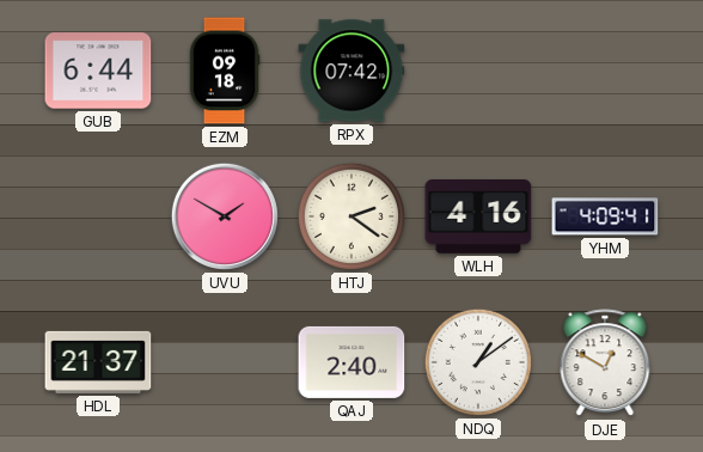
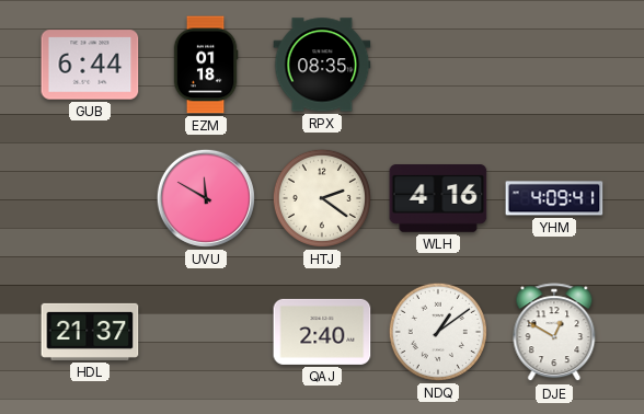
EZM: 09:18 -> 01:18
RPX: 07:42 -> 08:35
UVU: 1:50 -> 11:50
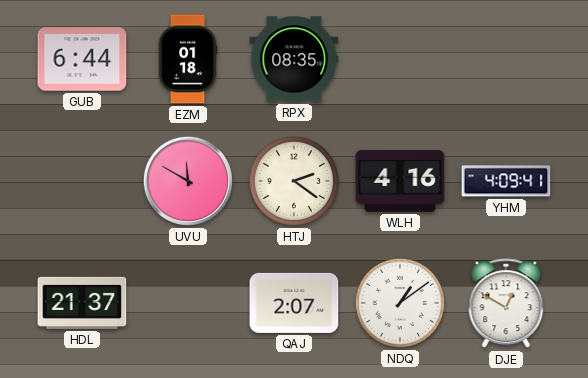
QAJ: 2:40 -> 2:07
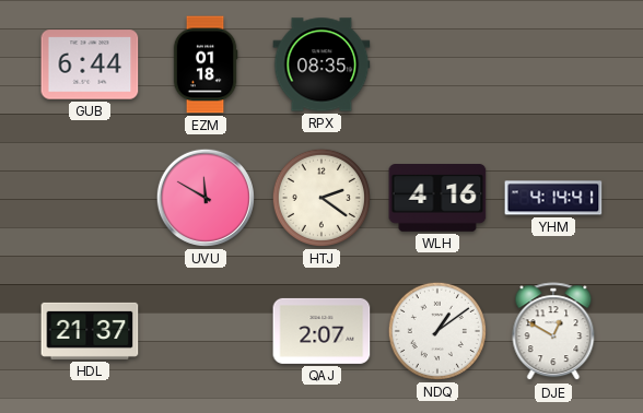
YHM: 4:09 -> 4:14
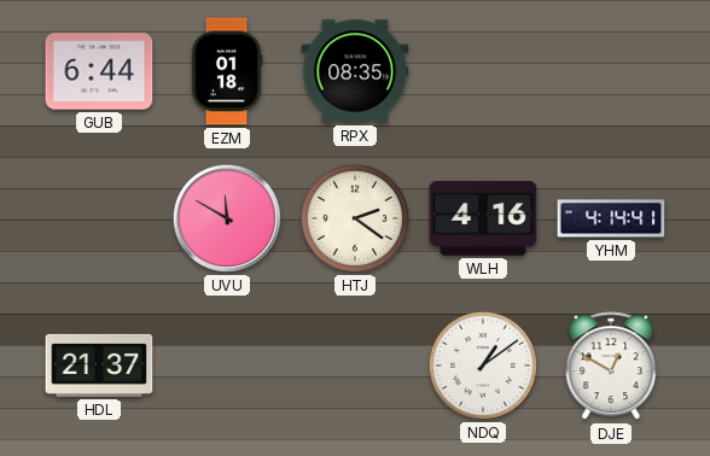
QAJ: 2:07 -> none
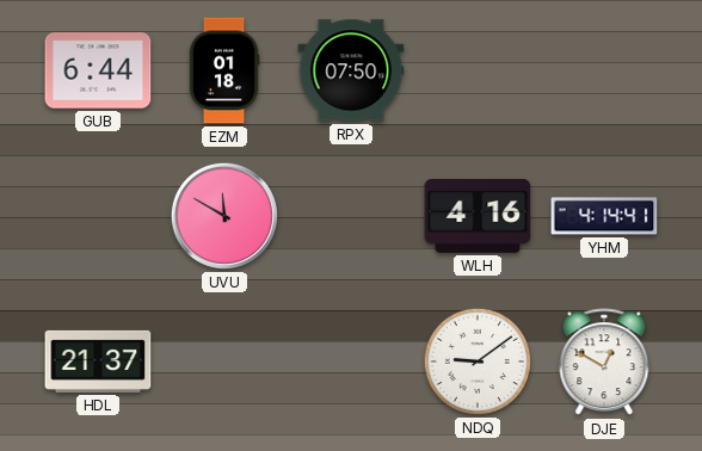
RPX: 08:35 -> 07:50
HTJ: 2:21 -> none
NDQ: 1:09 -> 9:09
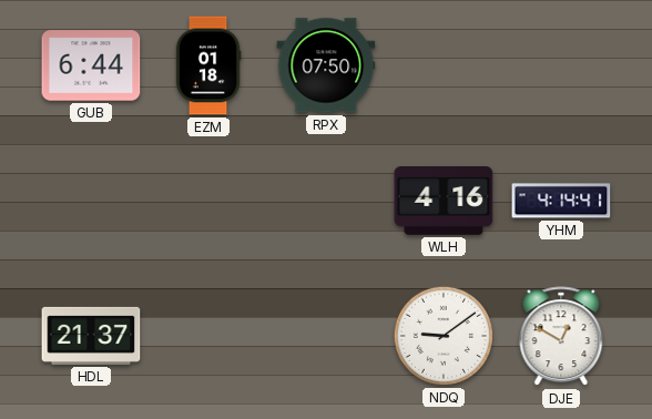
UVU: 11:50 -> none
